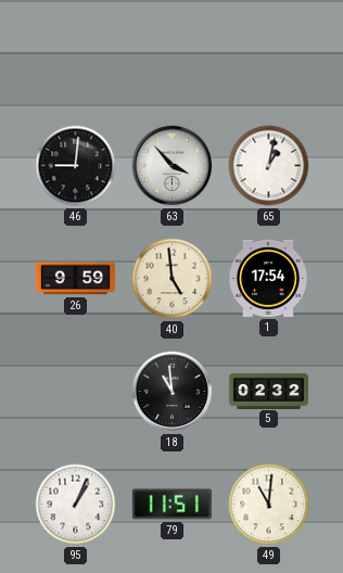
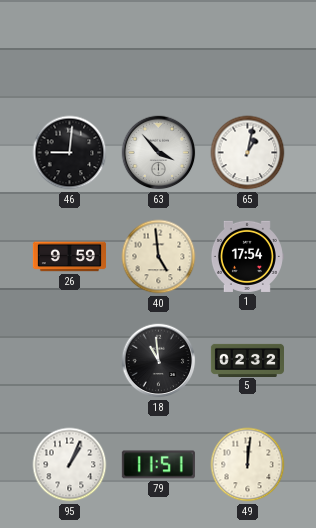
49: 11:01 -> 12:01
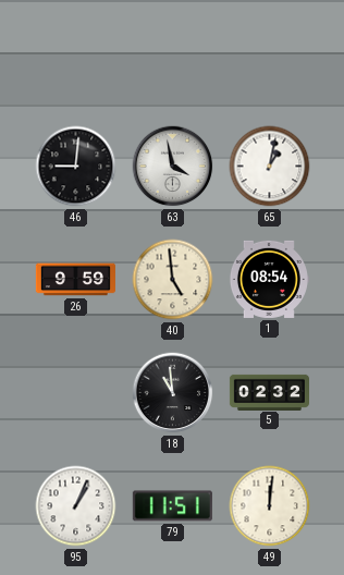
63: 3:53 -> 3:58
1: 17:54 -> 08:54
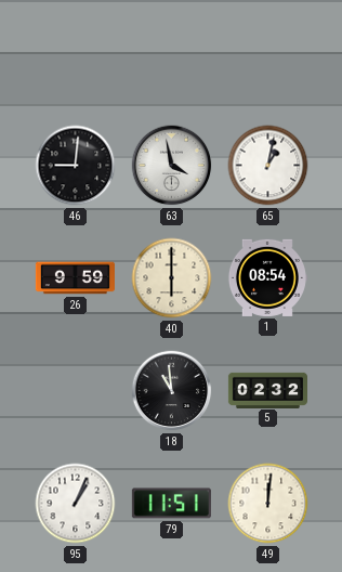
40: 4:59 -> 6:00
